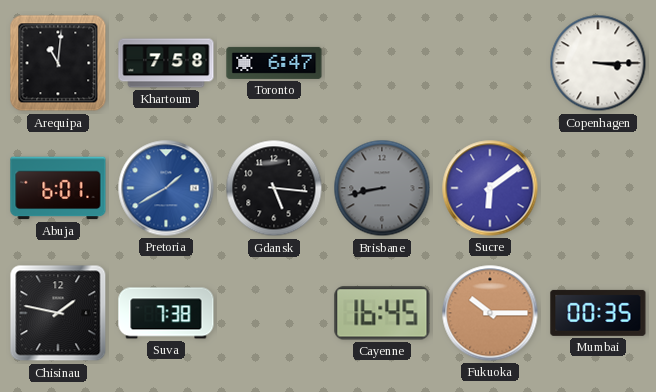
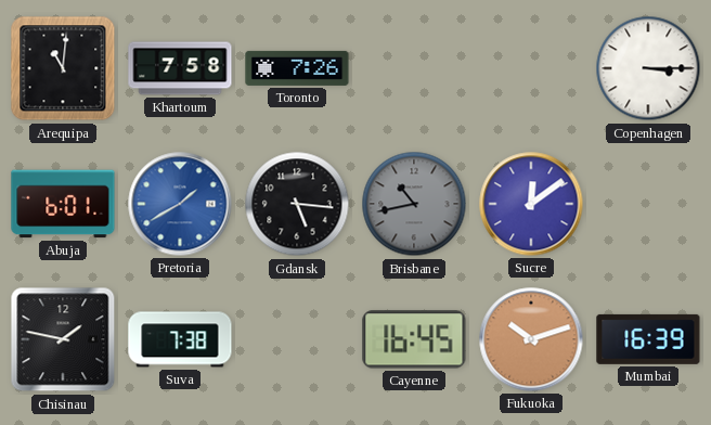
Toronto: 6:47 -> 7:26
Brisbane: 8:43 -> 10:43
Sucre: 6:09 -> 12:09
Fukuoka: 10:15 -> 10:12
Mumbai: 00:35 -> 16:39
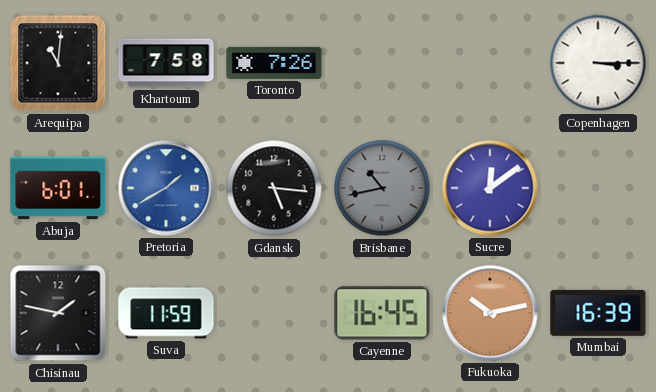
Suva: 7:38 -> 11:59
Fukuoka: 10:12 -> 10:13
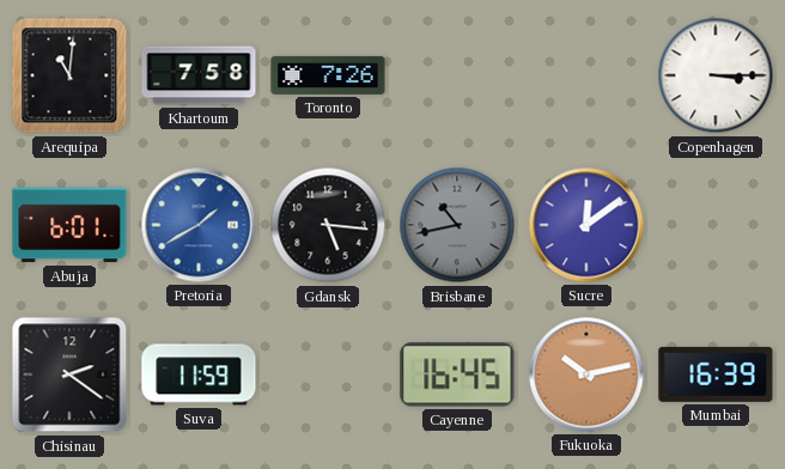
Chisinau: 1:47 -> 2:21
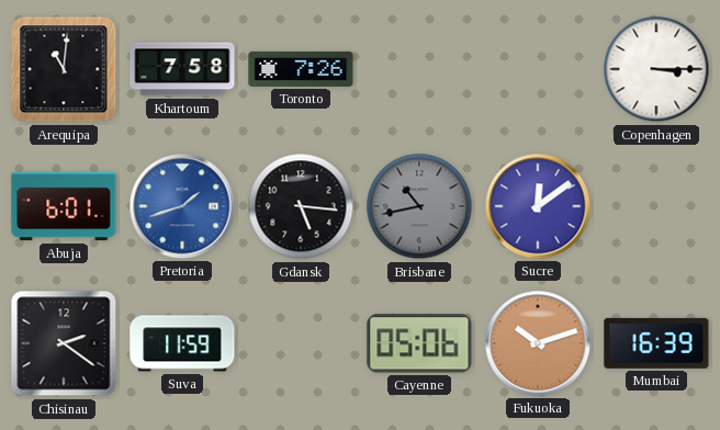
Pretoria: 1:40 -> 1:42
Cayenne: 16:45 -> 05:06
Fukuoka: 10:13 -> 10:12
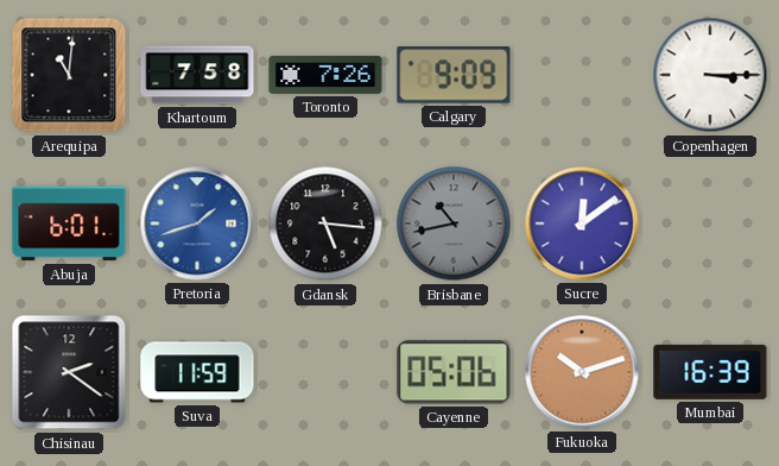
Calgary: none -> 9:09
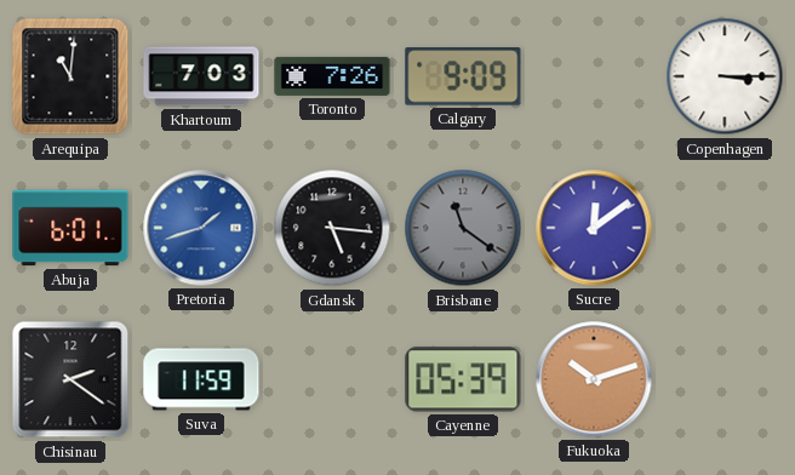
Khartoum: 7:58 -> 7:03
Brisbane: 10:43 -> 11:21
Cayenne: 05:06 -> 05:39
Mumbai: 16:39 -> none
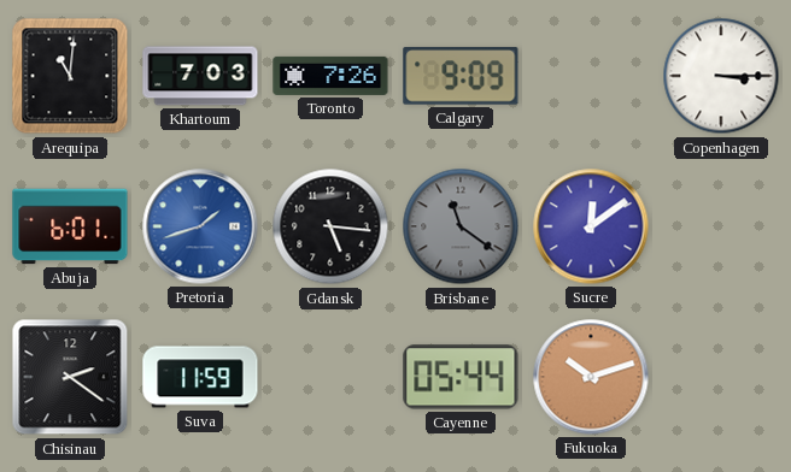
Cayenne: 05:39 -> 05:44
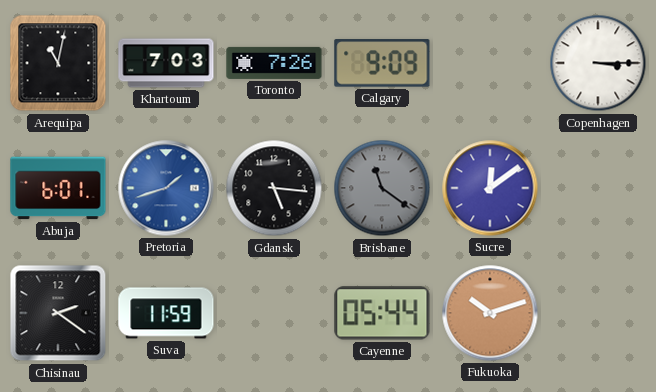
Arequipa: 11:01 -> 11:02
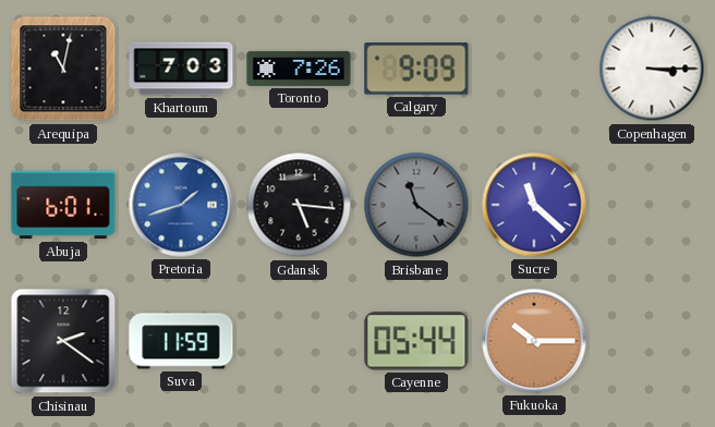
Sucre: 12:09 -> 11:22
Fukuoka: 10:12 -> 10:15
